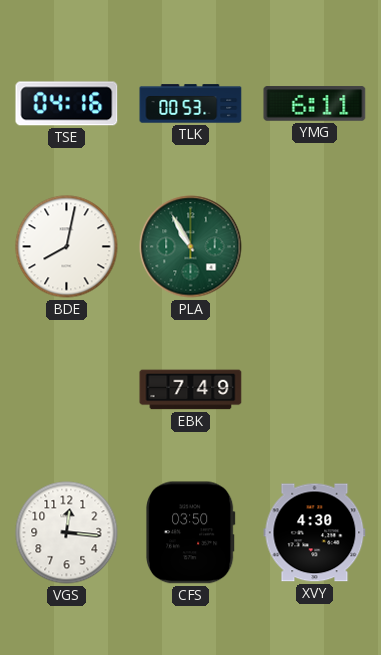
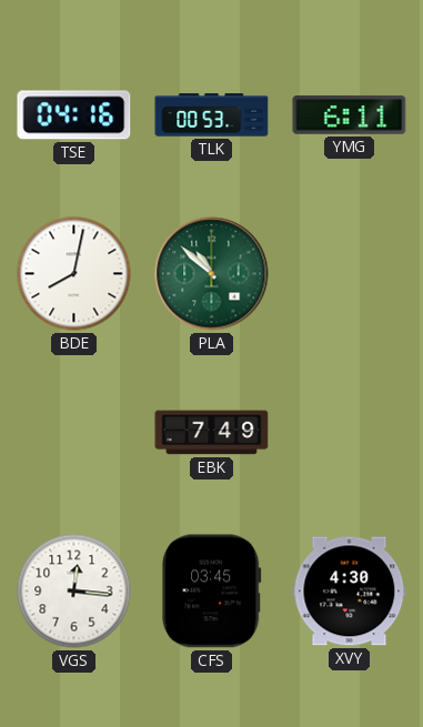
PLA: 10:55 -> 10:52
CFS: 03:50 -> 03:45
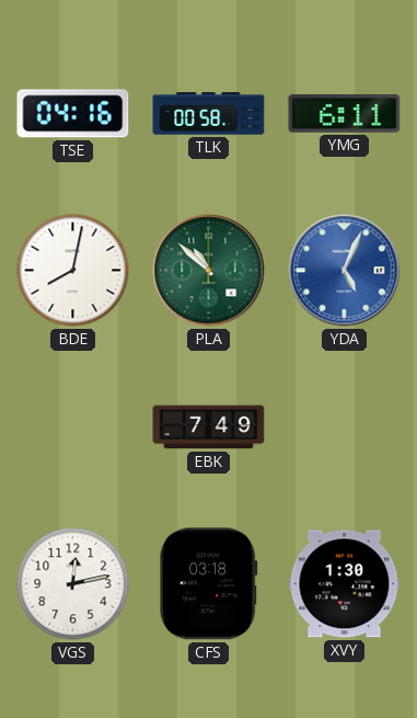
TLK: 00:53 -> 00:58
YDA: none -> 5:04
VGS: 12:16 -> 12:13
CFS: 03:45 -> 03:18
XVY: 4:30 -> 1:30
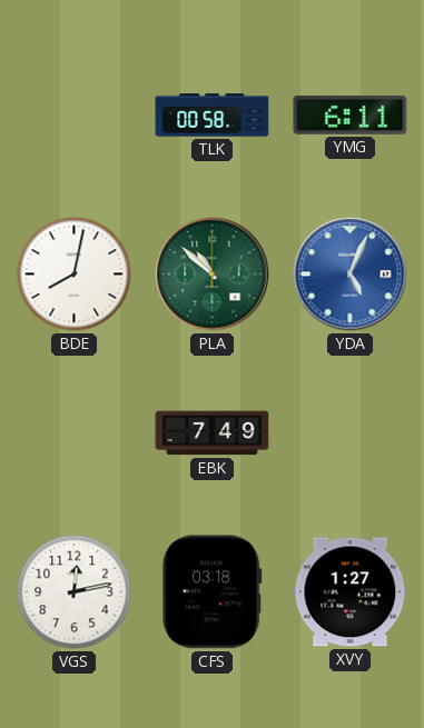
TSE: 04:16 -> none
XVY: 1:30 -> 1:27
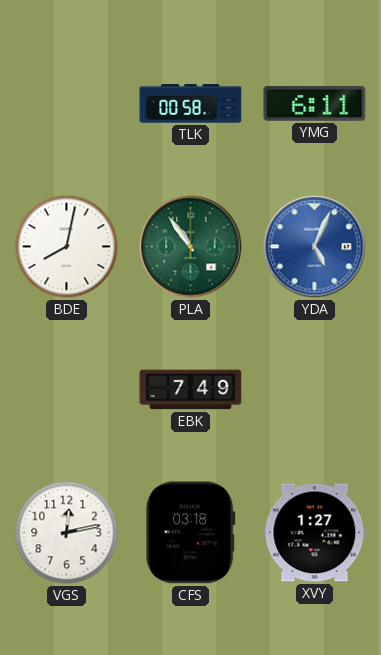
PLA: 10:52 -> 10:54
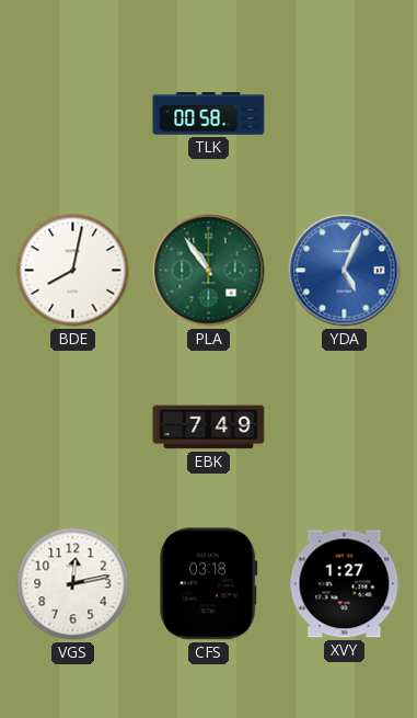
YMG: 6:11 -> none
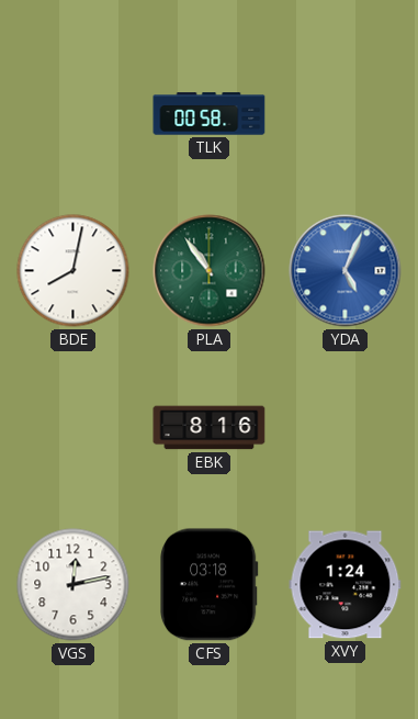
EBK: 7:49 -> 8:16
XVY: 1:27 -> 1:24
